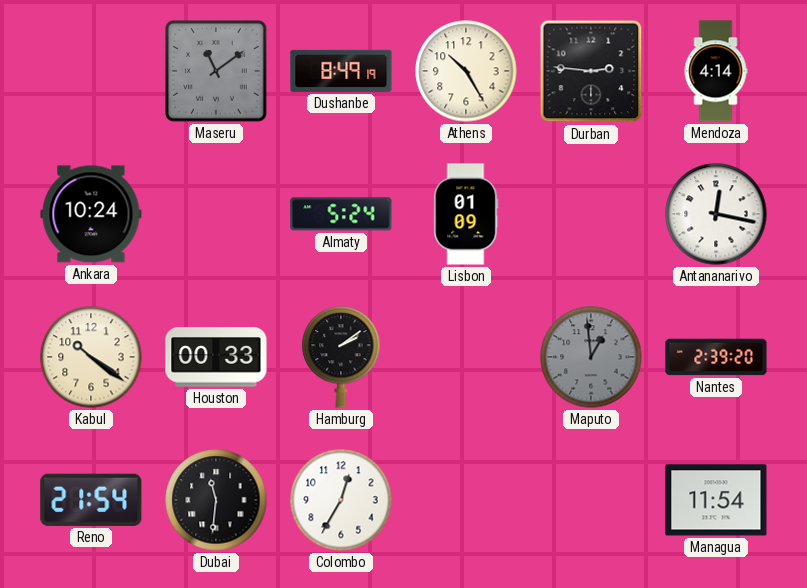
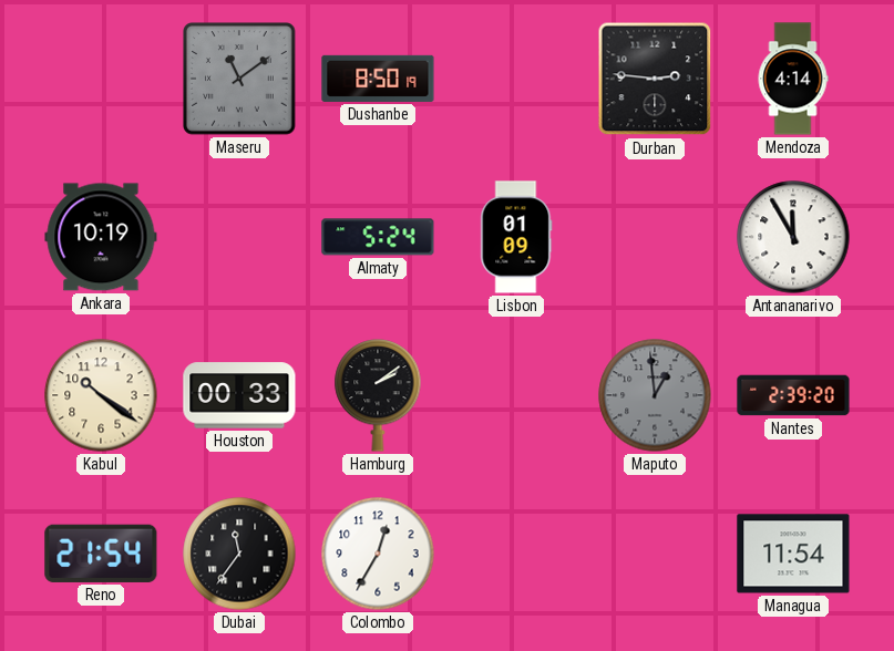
Dushanbe: 8:49 -> 8:50
Athens: 10:25 -> none
Ankara: 10:24 -> 10:19
Antananarivo: 12:17 -> 11:55
Dubai: 11:31 -> 11:36
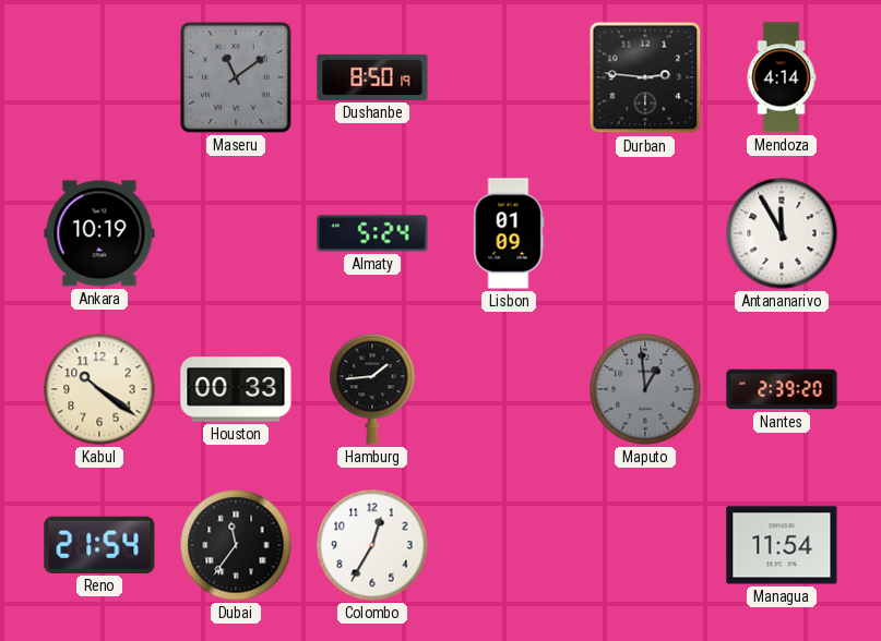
Hamburg: 2:09 -> 1:44
